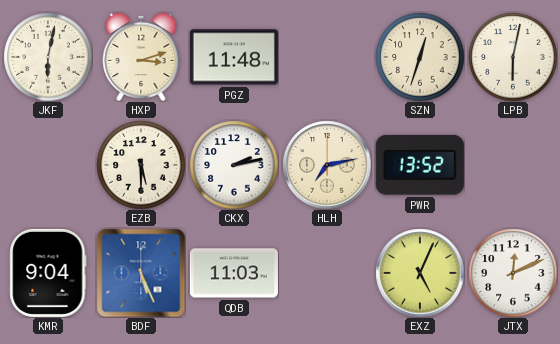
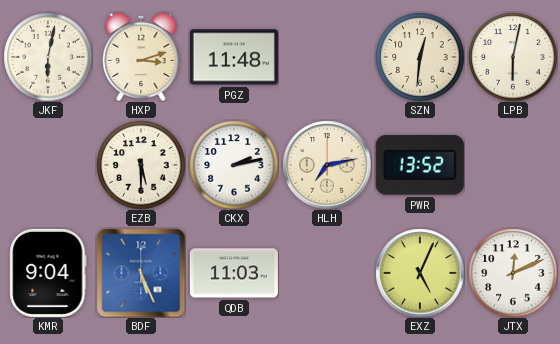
SZN: 12:33 -> 12:31
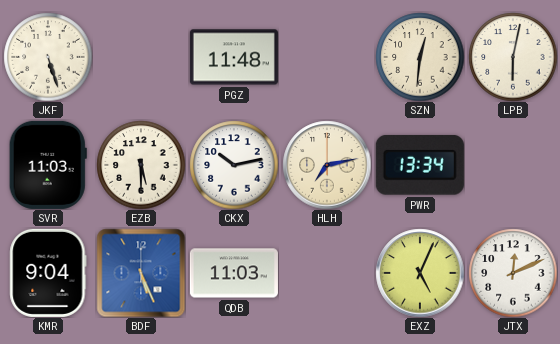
JKF: 6:02 -> 5:27
HXP: 3:12 -> none
SVR: none -> 11:03
CKX: 2:13 -> 10:13
PWR: 13:52 -> 13:34
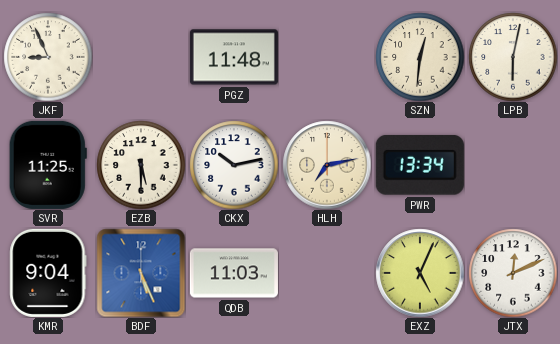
JKF: 5:27 -> 8:56
SVR: 11:03 -> 11:25
